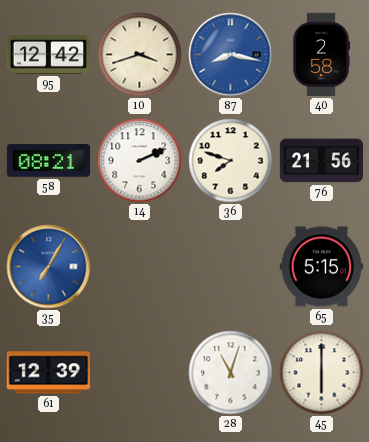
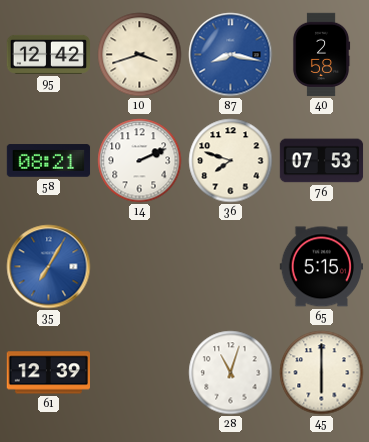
76: 21:56 -> 07:53
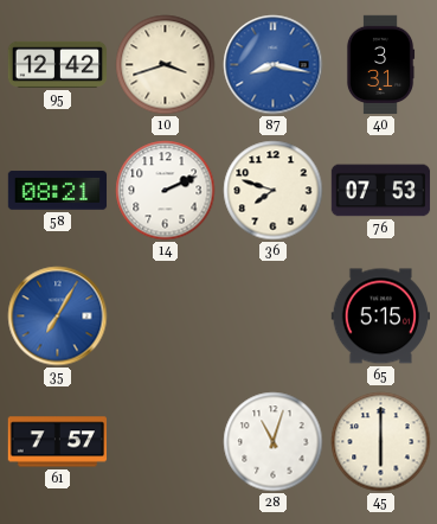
40: 2:58 -> 3:31
61: 12:39 -> 7:57
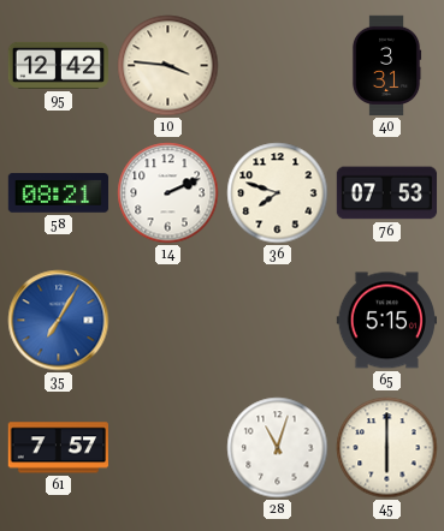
10: 3:42 -> 3:46
87: 8:17 -> none
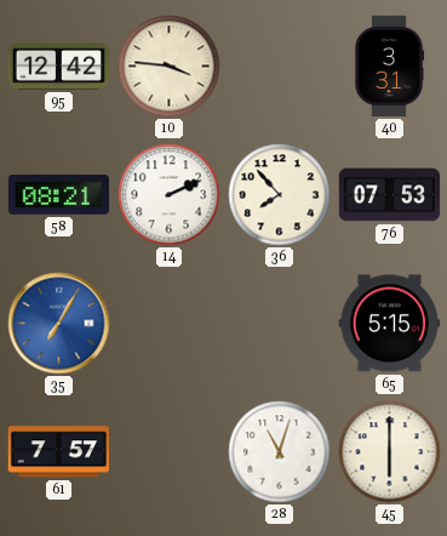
36: 7:48 -> 7:53
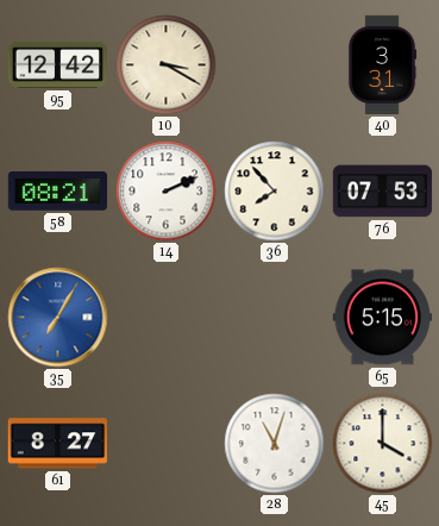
10: 3:46 -> 3:20
61: 7:57 -> 8:27
45: 6:00 -> 4:00
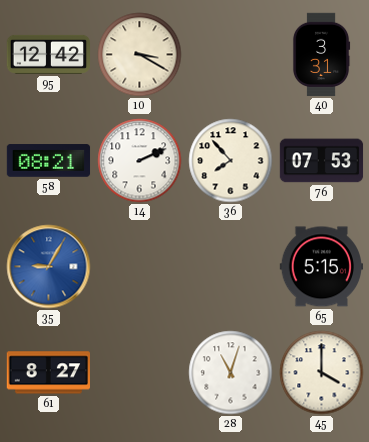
35: 7:05 -> 9:05
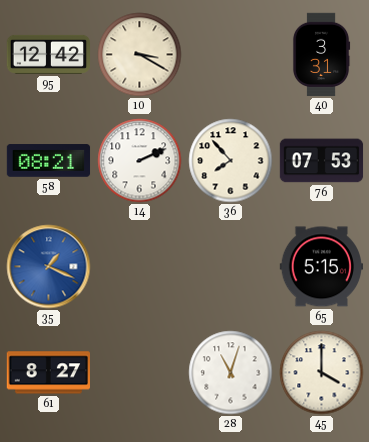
35: 9:05 -> 1:19
